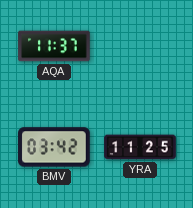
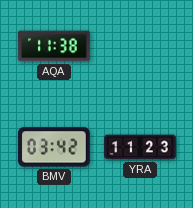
AQA: 11:37 -> 11:38
YRA: 11:25 -> 11:23
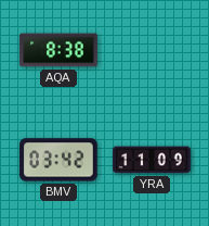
AQA: 11:38 -> 8:38
YRA: 11:23 -> 11:09
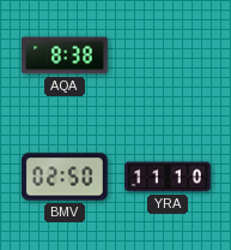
BMV: 03:42 -> 02:50
YRA: 11:09 -> 11:10
